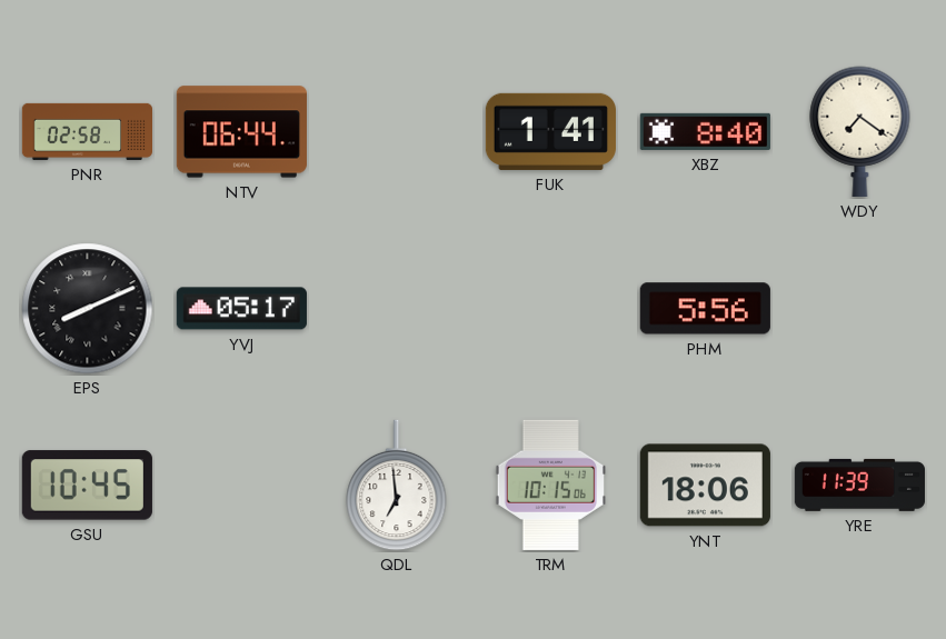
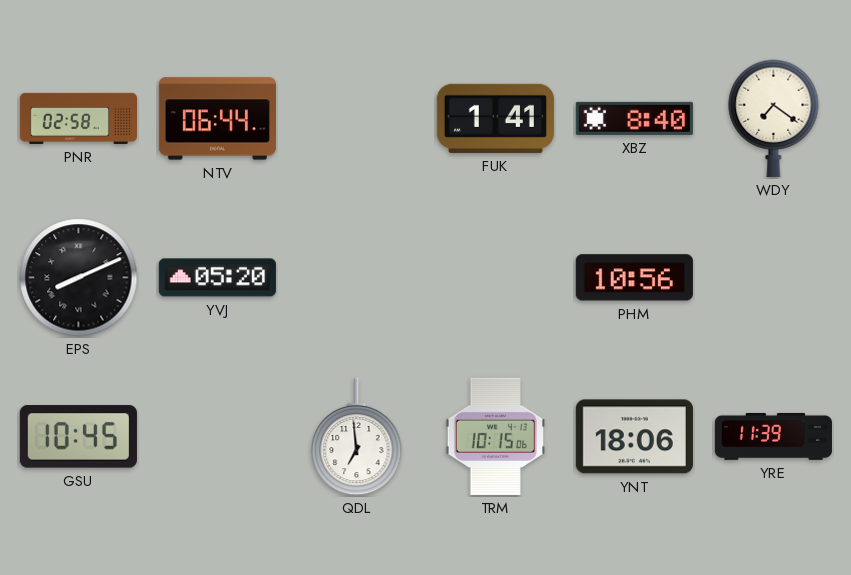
YVJ: 05:17 -> 05:20
PHM: 5:56 -> 10:56
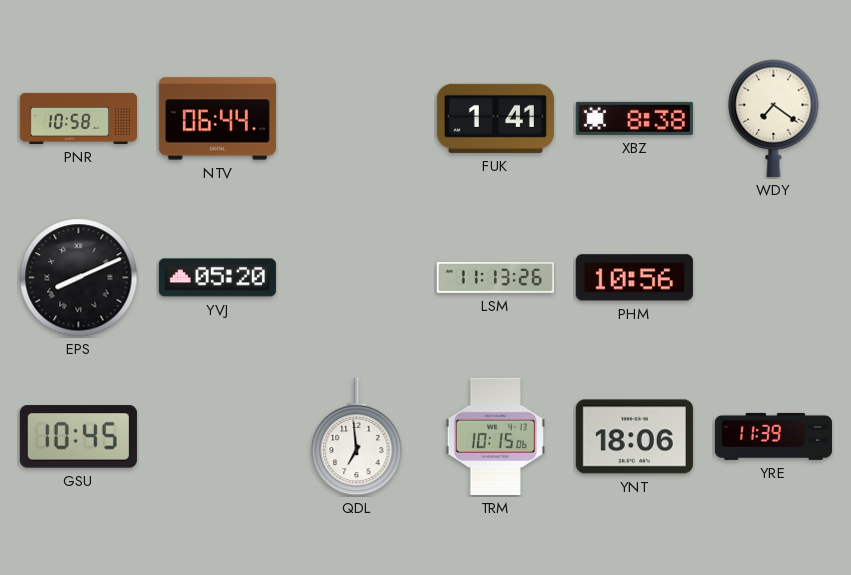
PNR: 02:58 -> 10:58
XBZ: 8:40 -> 8:38
LSM: none -> 11:13
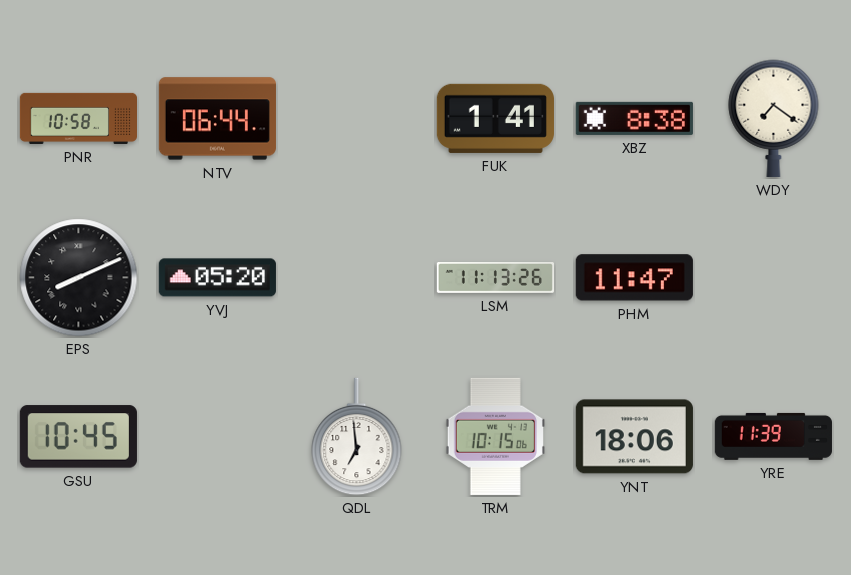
PHM: 10:56 -> 11:47
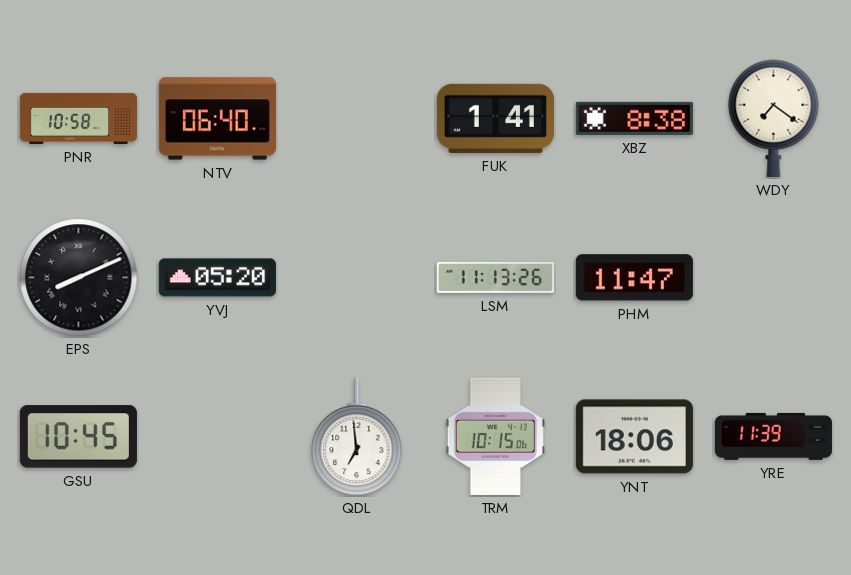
NTV: 06:44 -> 06:40
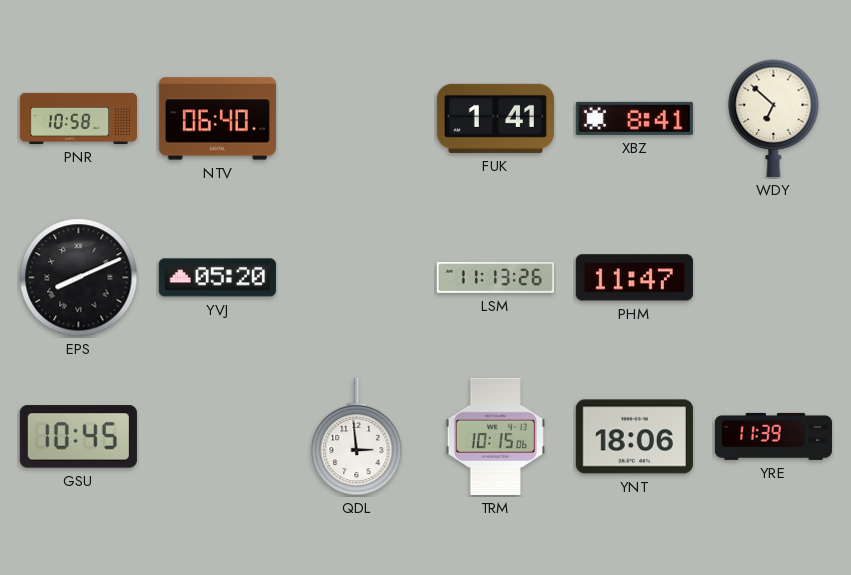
XBZ: 8:38 -> 8:41
WDY: 7:21 -> 6:52
QDL: 6:59 -> 2:59
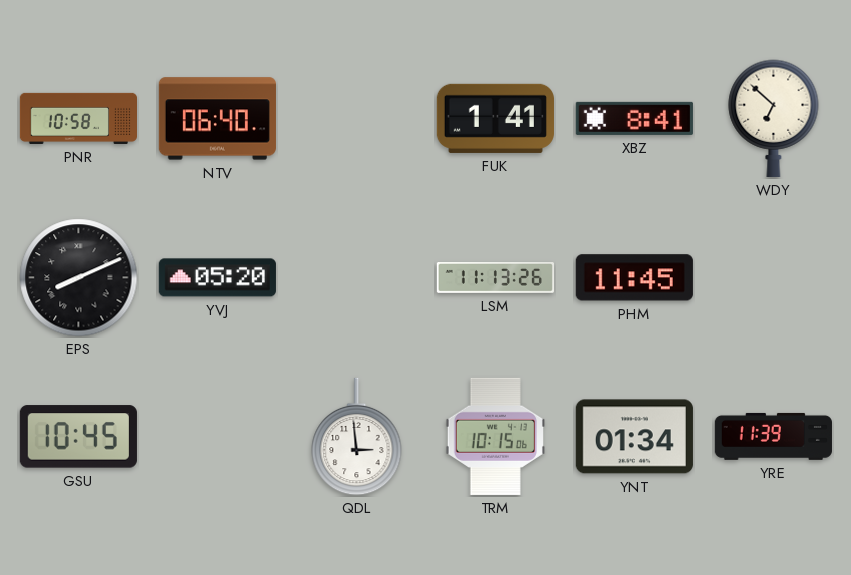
PHM: 11:47 -> 11:45
YNT: 18:06 -> 01:34
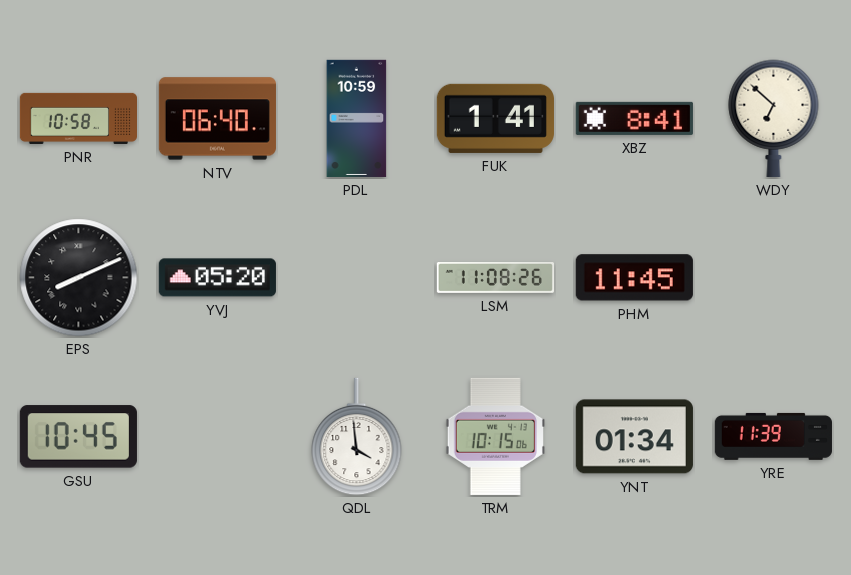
PDL: none -> 10:59
LSM: 11:13 -> 11:08
QDL: 2:59 -> 3:59
